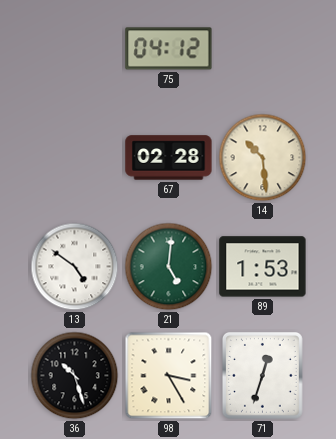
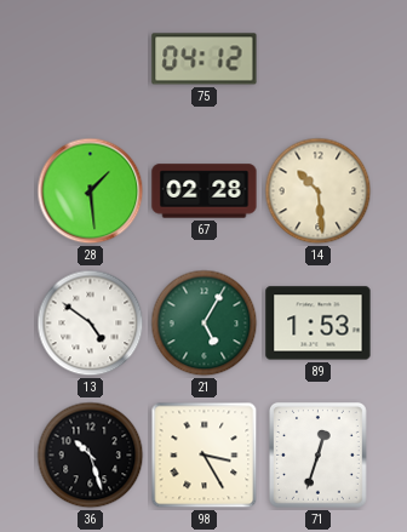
28: none -> 1:29
21: 5:01 -> 5:05
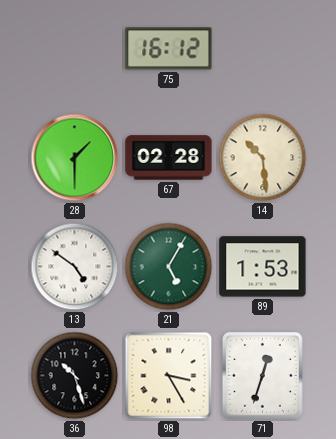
75: 04:12 -> 16:12
28: 1:29 -> 1:30
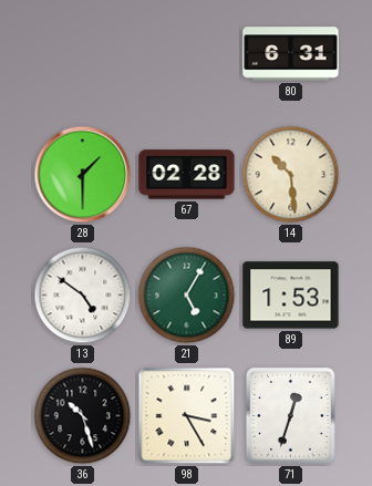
75: 16:12 -> none
80: none -> 6:31
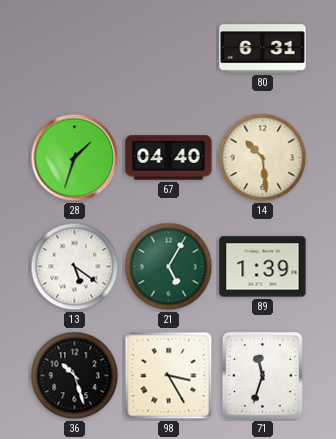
28: 1:30 -> 1:33
67: 02:28 -> 04:40
13: 4:51 -> 5:21
89: 1:53 -> 1:39
71: 12:33 -> 11:33
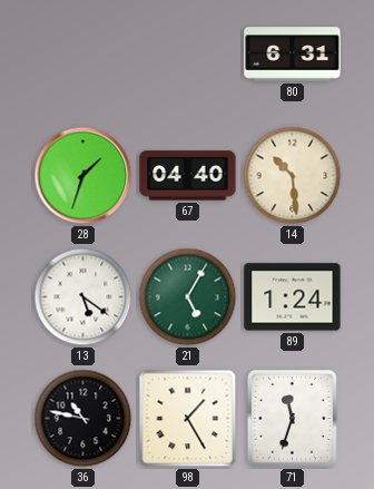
89: 1:39 -> 1:24
36: 10:27 -> 10:47
98: 3:25 -> 1:25
